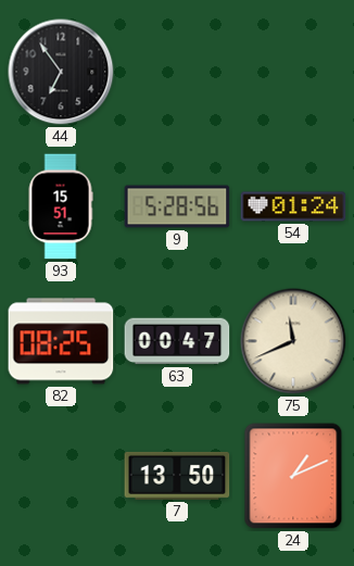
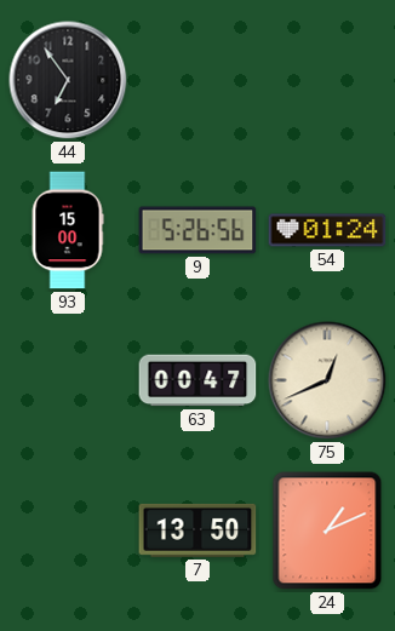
93: 15:51 -> 15:00
9: 5:28 -> 5:26
82: 08:25 -> none
75: 11:41 -> 12:41
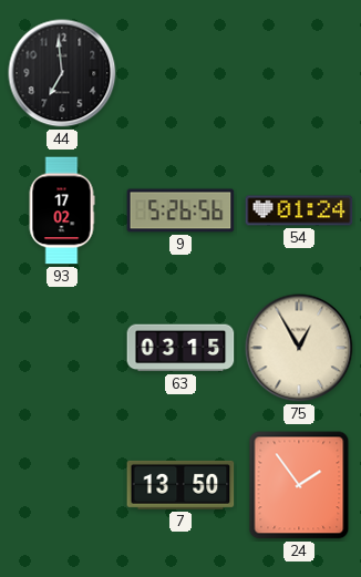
44: 6:54 -> 6:59
93: 15:00 -> 17:02
63: 00:47 -> 03:15
75: 12:41 -> 12:55
24: 1:11 -> 1:54
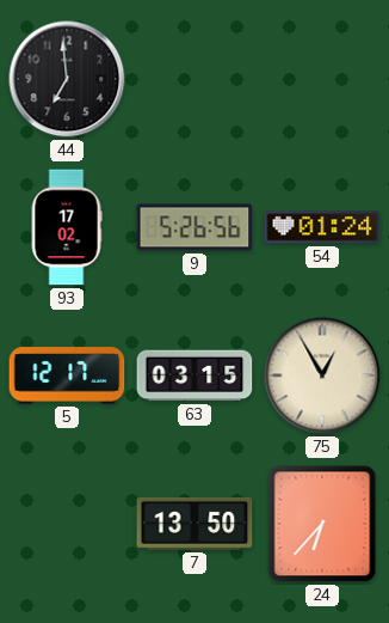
5: none -> 12:17
24: 1:54 -> 6:37
